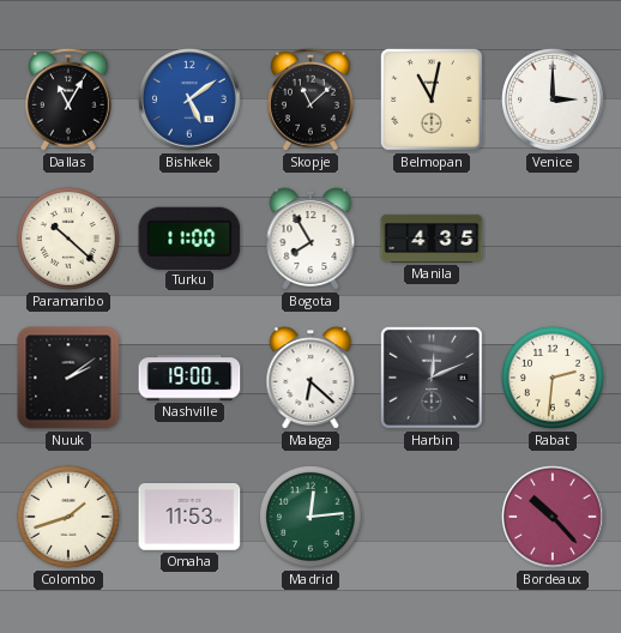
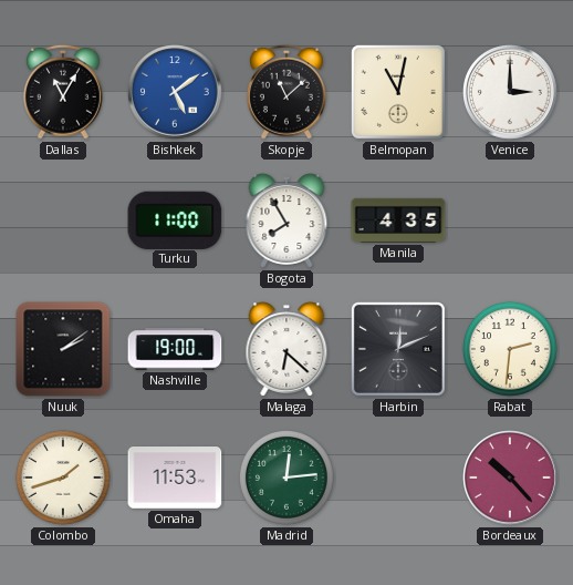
Paramaribo: 10:22 -> none
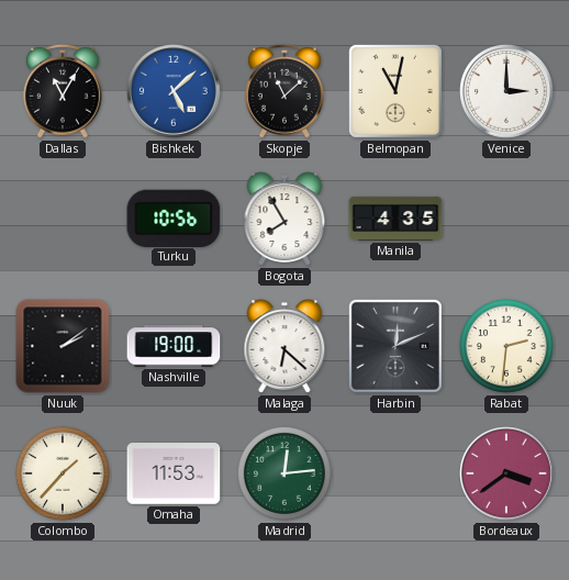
Bishkek: 5:09 -> 5:08
Turku: 11:00 -> 10:56
Colombo: 1:42 -> 1:37
Bordeaux: 10:23 -> 3:39
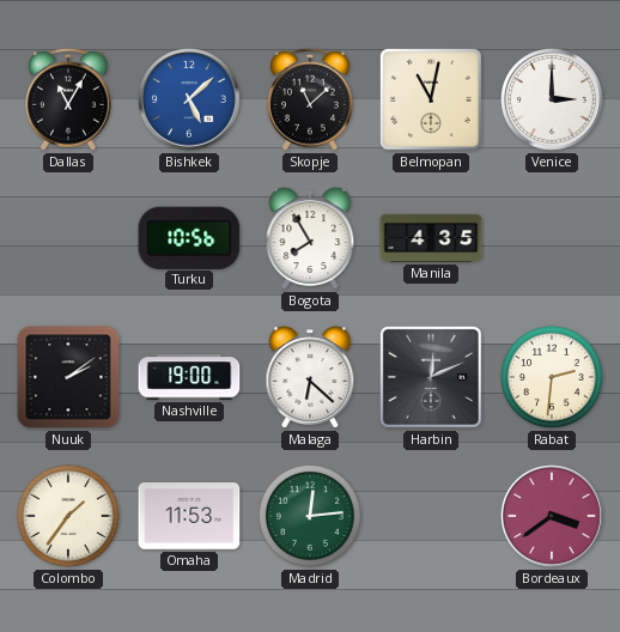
Colombo: 1:37 -> 1:36
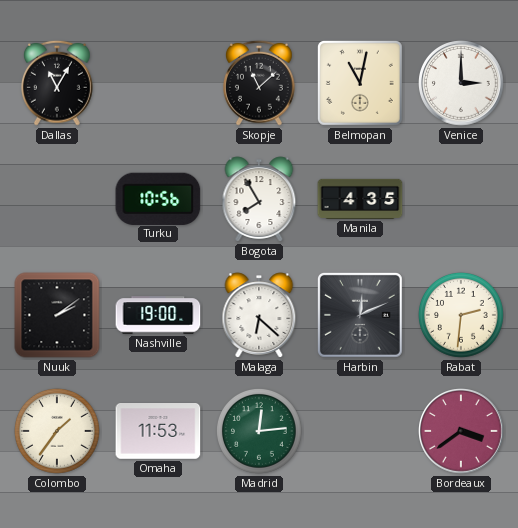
Bishkek: 5:08 -> none
